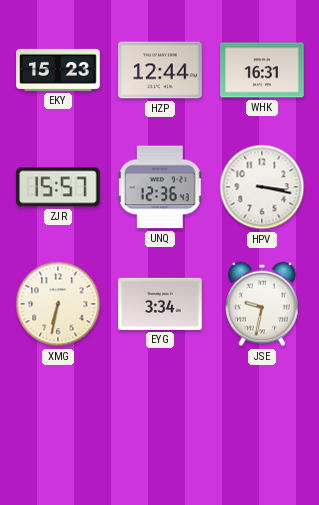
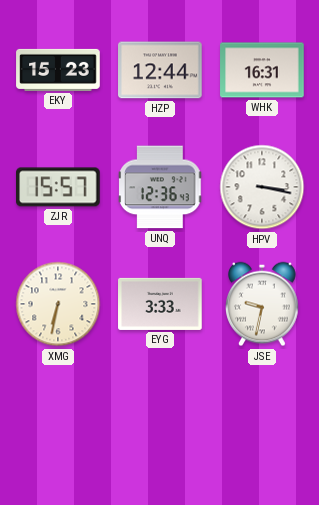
EYG: 3:34 -> 3:33
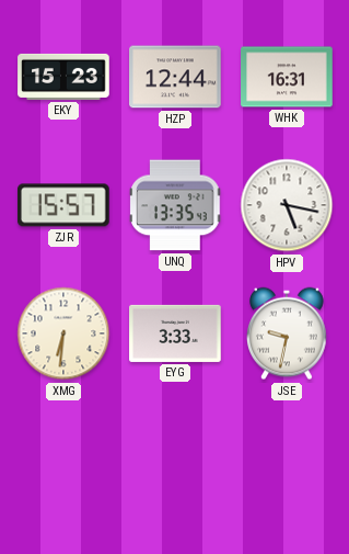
UNQ: 12:36 -> 13:35
HPV: 3:17 -> 5:17
XMG: 6:32 -> 6:31
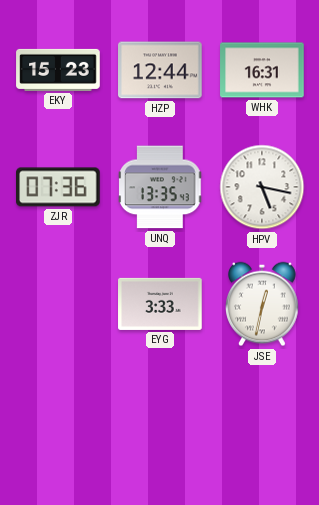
ZJR: 15:57 -> 07:36
XMG: 6:31 -> none
JSE: 9:32 -> 12:32
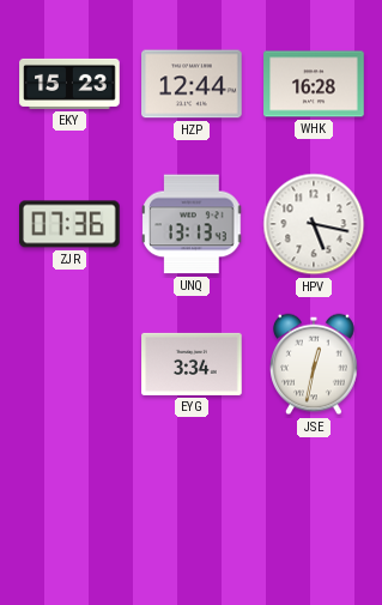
WHK: 16:31 -> 16:28
UNQ: 13:35 -> 13:13
EYG: 3:33 -> 3:34
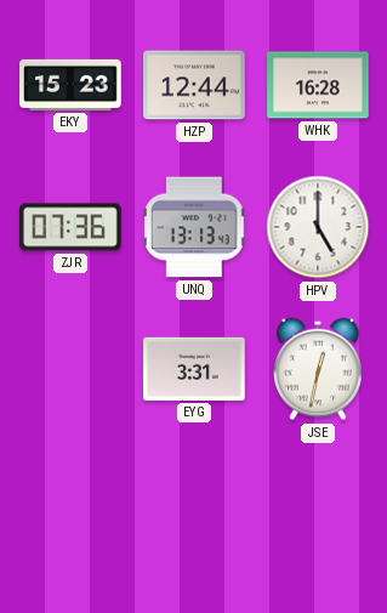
HPV: 5:17 -> 5:00
EYG: 3:34 -> 3:31
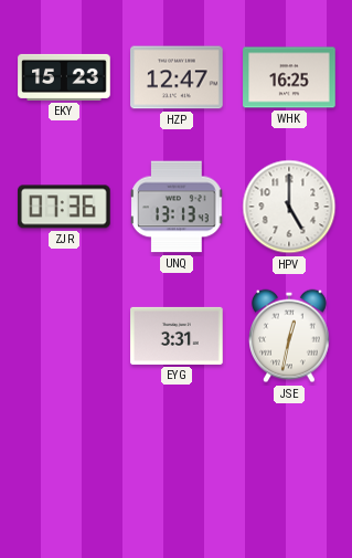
HZP: 12:44 -> 12:47
WHK: 16:28 -> 16:25
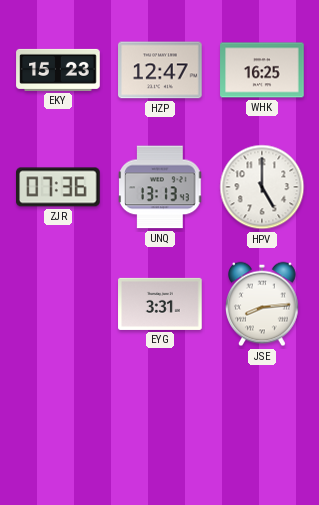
JSE: 12:32 -> 8:14
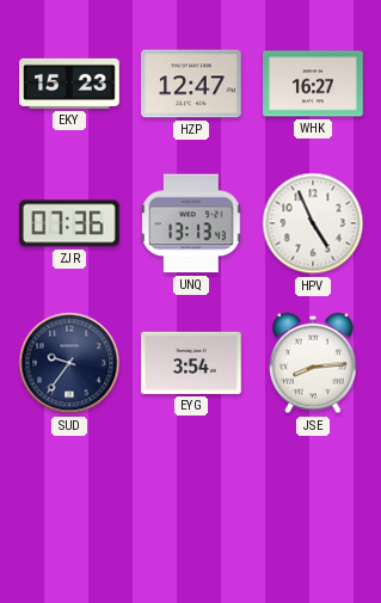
WHK: 16:25 -> 16:27
HPV: 5:00 -> 4:56
SUD: none -> 9:36
EYG: 3:31 -> 3:54
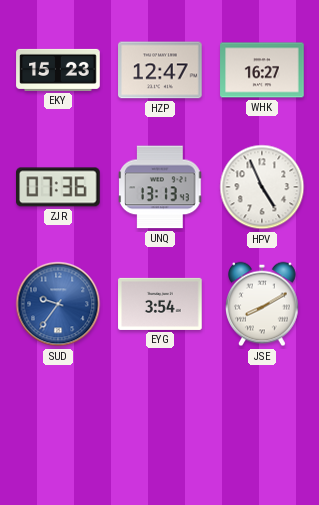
SUD dial: navy -> blue
JSE: 8:14 -> 8:10
